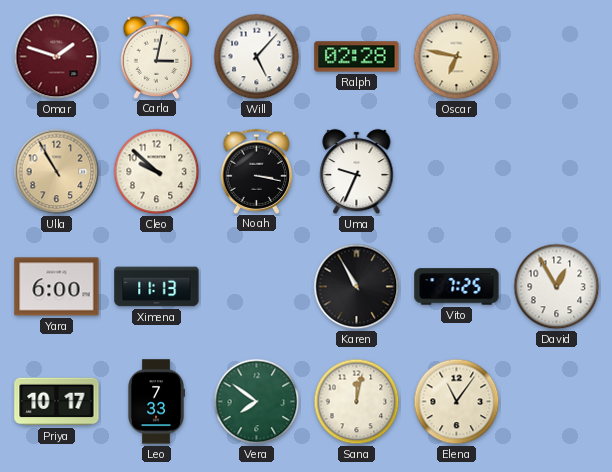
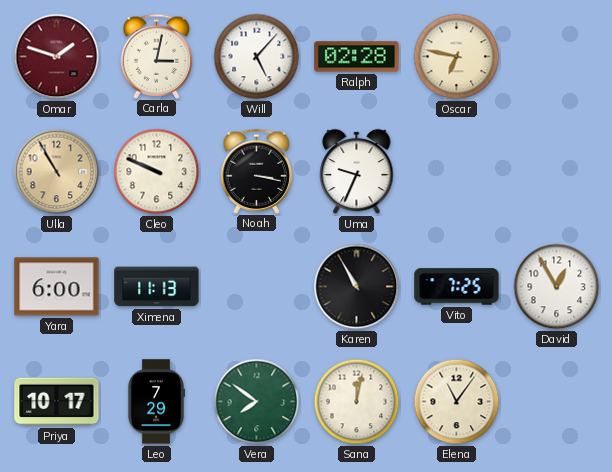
Cleo: 9:52 -> 9:49
Leo: 7:33 -> 7:29
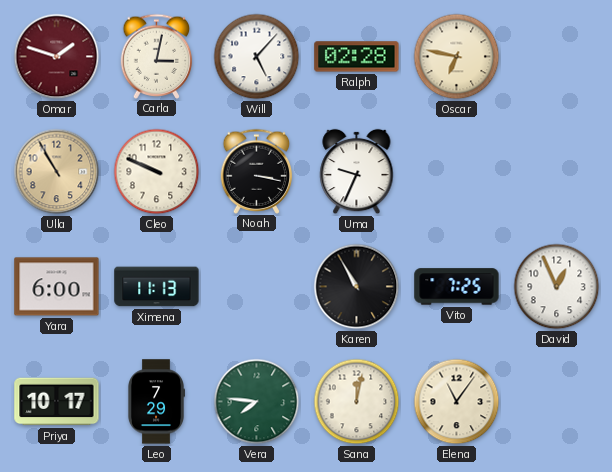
David: 12:55 -> 12:56
Vera: 7:51 -> 7:46
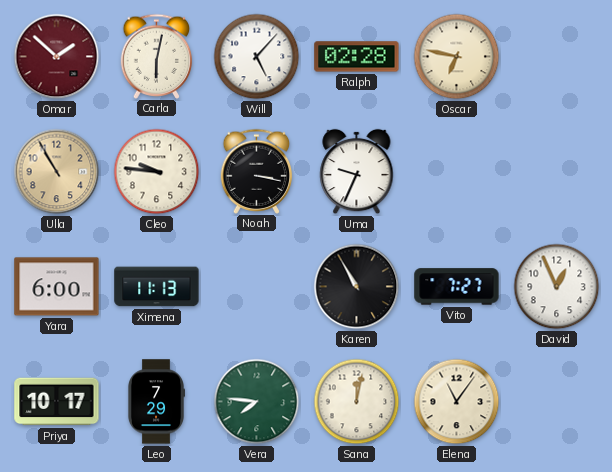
Omar: 1:48 -> 1:52
Carla: 3:02 -> 6:02
Cleo: 9:49 -> 9:46
Vito: 7:25 -> 7:27
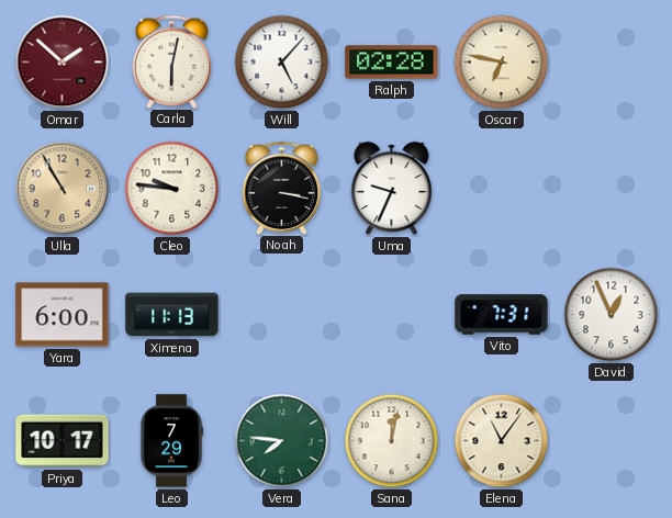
Karen: 10:55 -> none
Vito: 7:27 -> 7:31
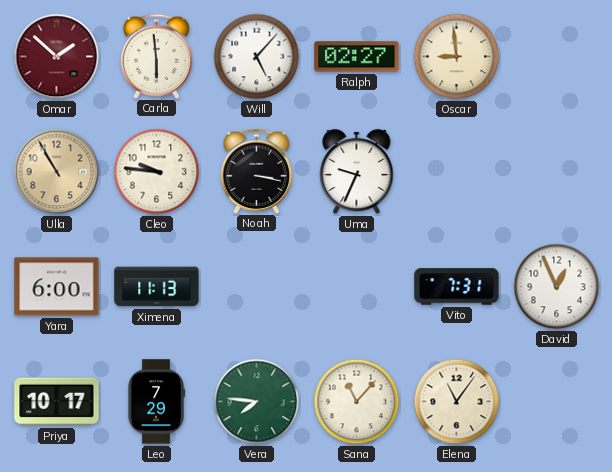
Carla: 6:02 -> 5:59
Ralph: 02:28 -> 02:27
Oscar: 6:47 -> 8:59
Sana: 12:02 -> 11:07
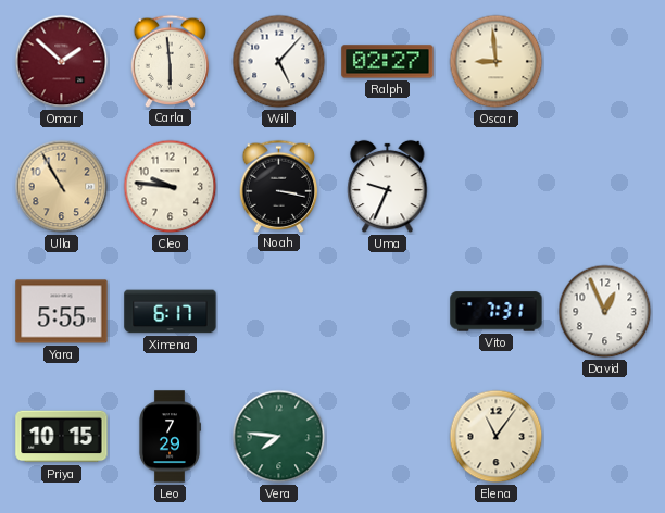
Yara: 6:00 -> 5:55
Ximena: 11:13 -> 6:17
Priya: 10:17 -> 10:15
Sana: 11:07 -> none
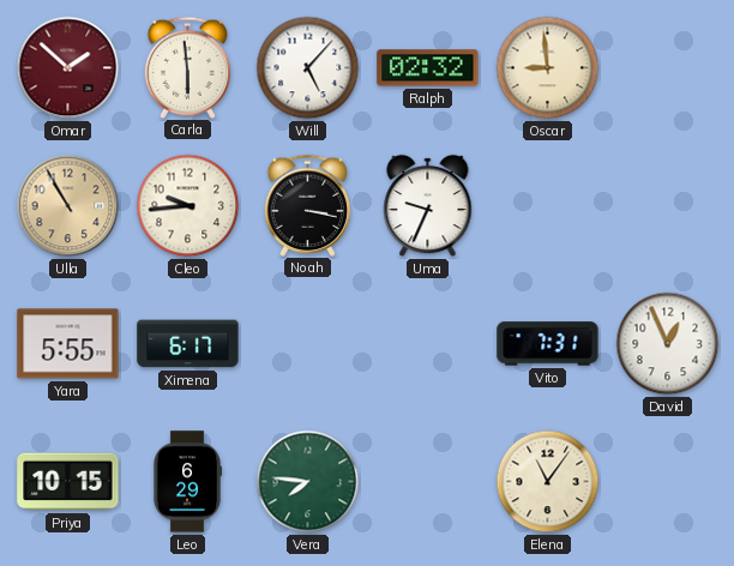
Ralph: 02:27 -> 02:32
Cleo: 9:46 -> 9:44
Leo: 7:29 -> 6:29
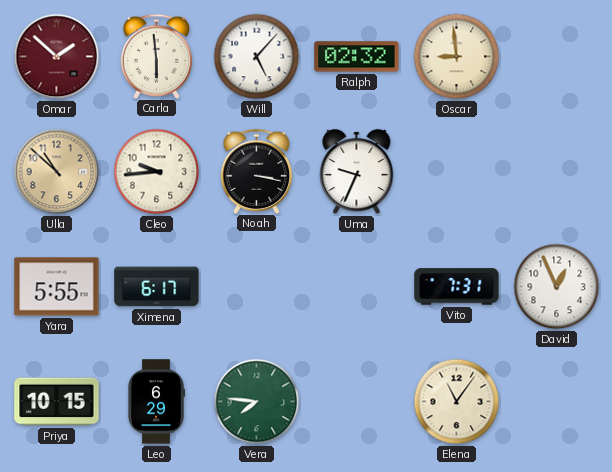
Ulla: 10:55 -> 10:52
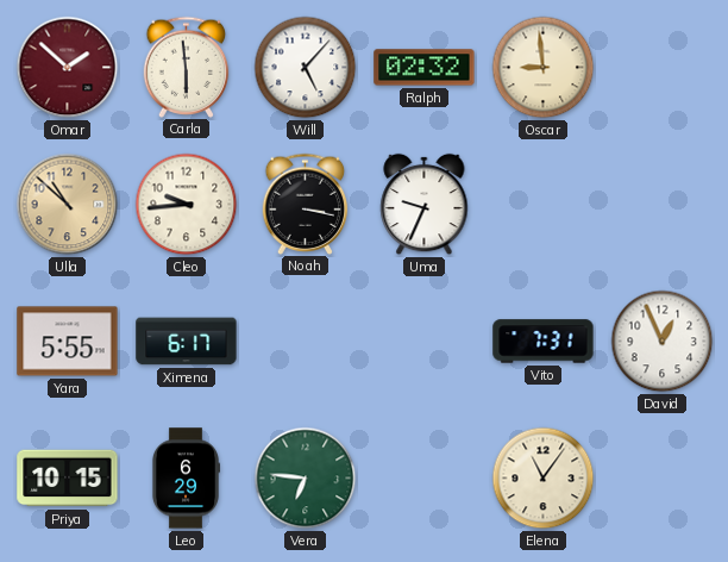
Vera: 7:46 -> 6:46
